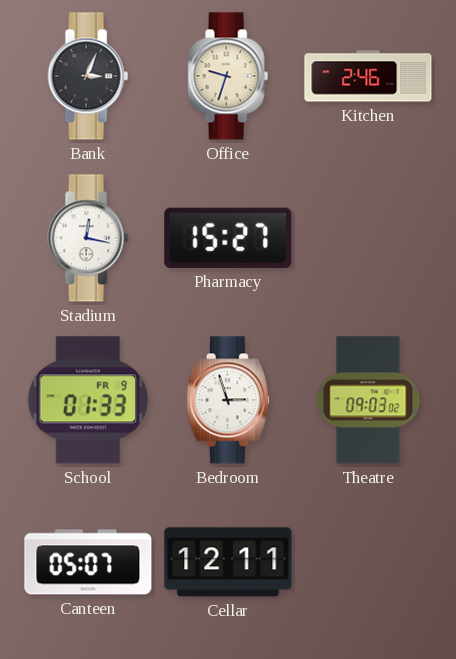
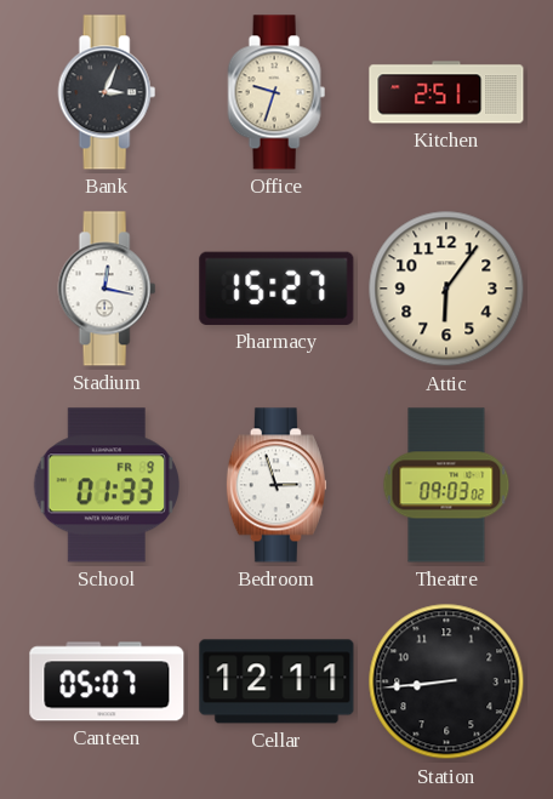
Kitchen: 2:46 -> 2:51
Attic: none -> 6:06
Station: none -> 8:44
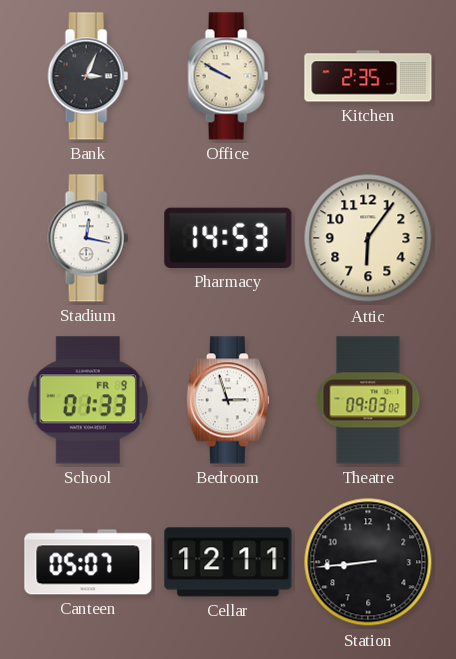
Office: 9:33 -> 9:50
Kitchen: 2:51 -> 2:35
Pharmacy: 15:27 -> 14:53
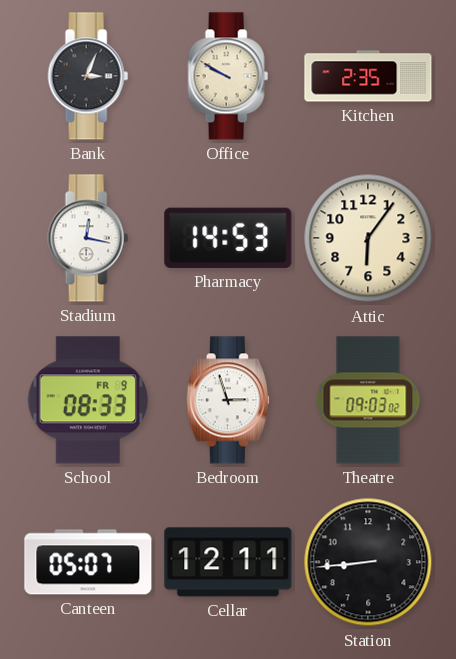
School: 01:33 -> 08:33
